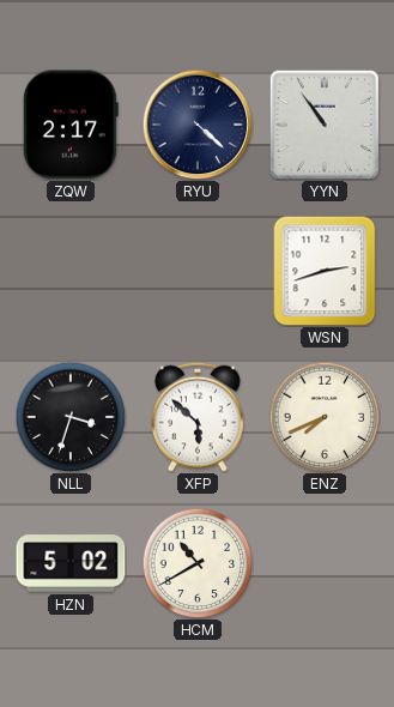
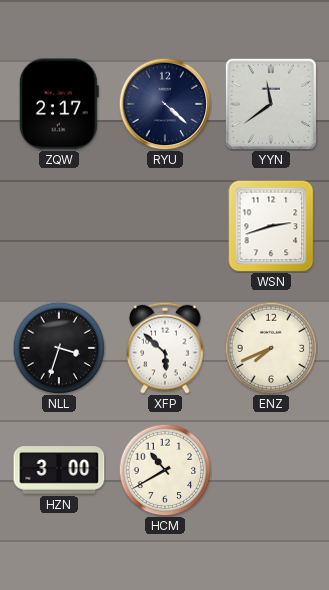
YYN: 10:54 -> 11:39
HZN: 5:02 -> 3:00
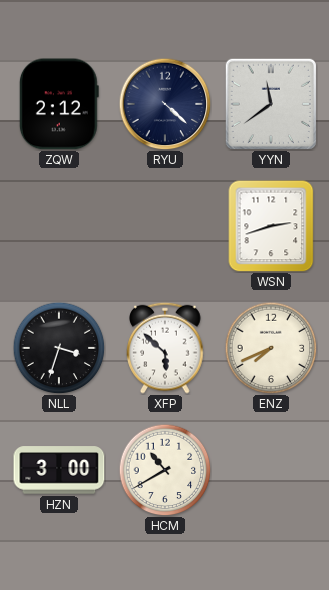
ZQW: 2:17 -> 2:12
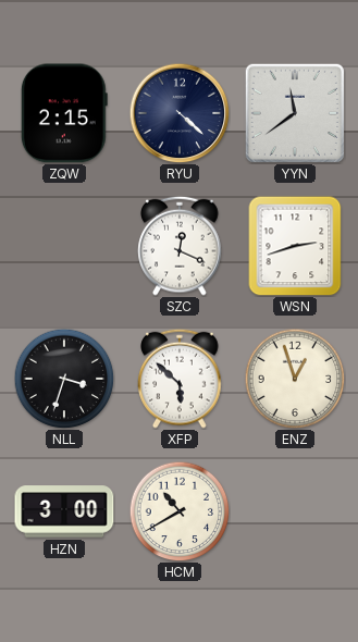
ZQW: 2:12 -> 2:15
SZC: none -> 12:19
ENZ: 7:41 -> 12:57
